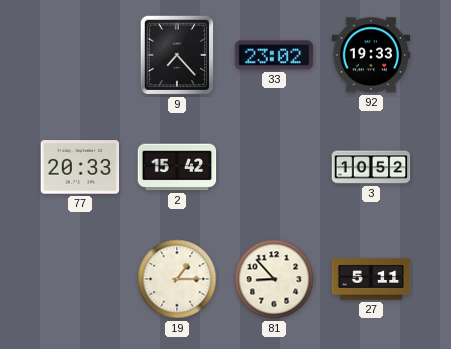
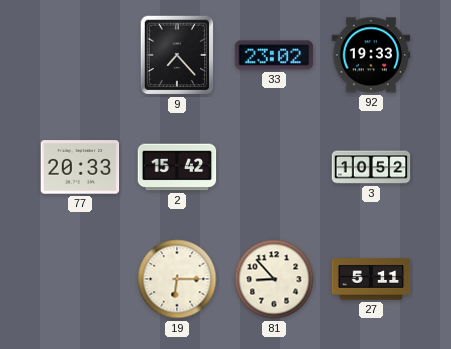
19: 1:15 -> 6:15
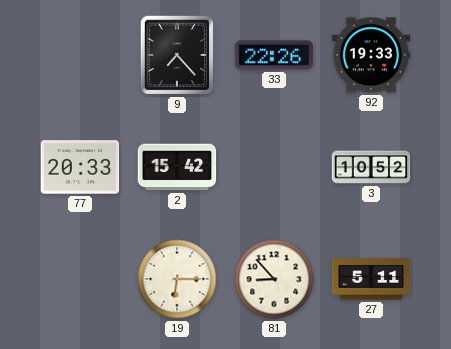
33: 23:02 -> 22:26
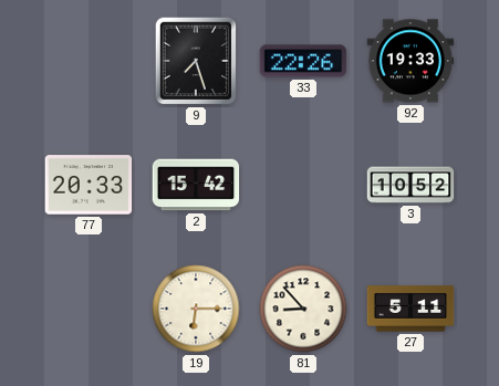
9: 7:23 -> 7:27
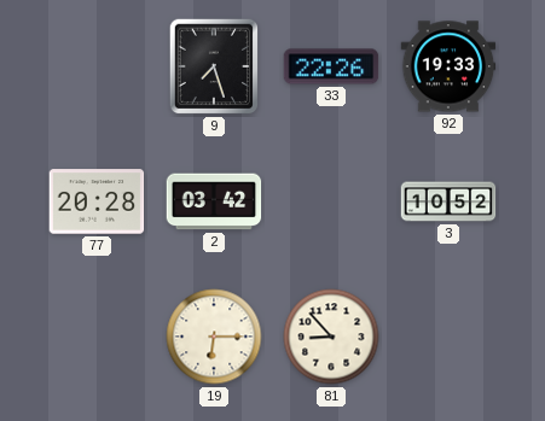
77: 20:33 -> 20:28
2: 15:42 -> 03:42
27: 5:11 -> none
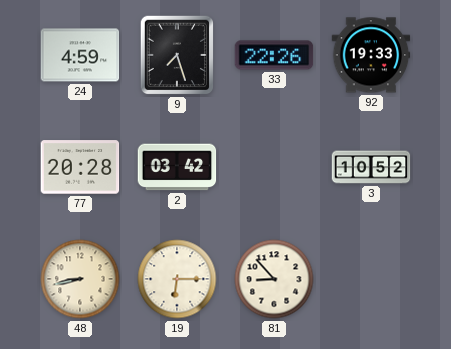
24: none -> 4:59
48: none -> 8:43
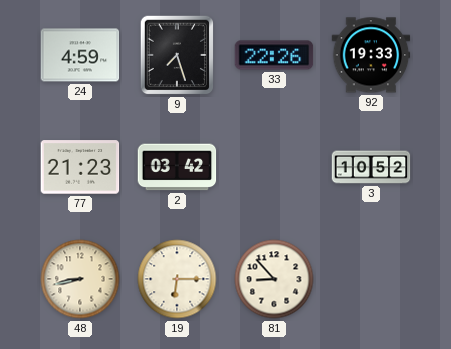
77: 20:28 -> 21:23
